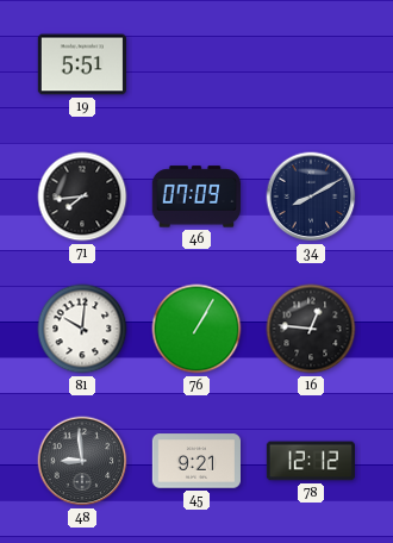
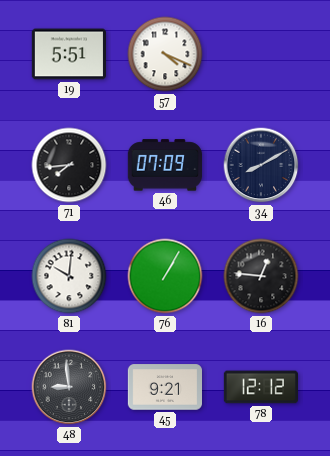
57: none -> 4:19
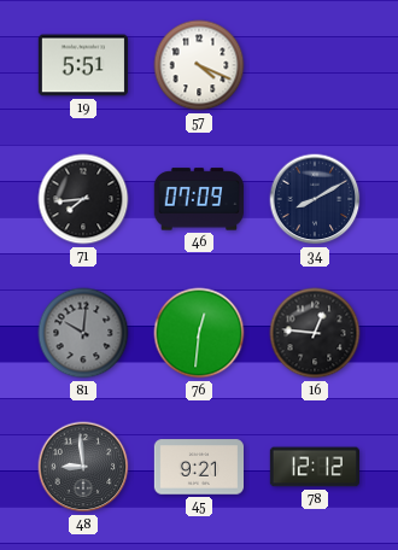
81 dial: white -> grey
76: 1:05 -> 12:31
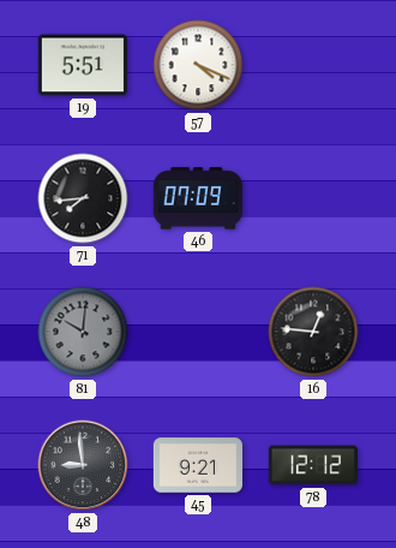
34: 8:10 -> none
76: 12:31 -> none
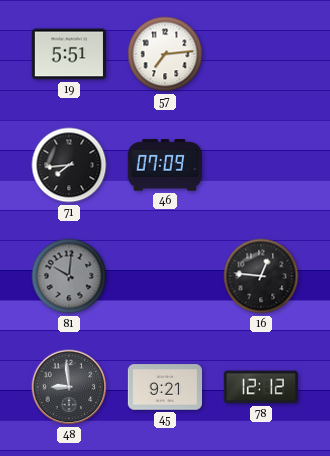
57: 4:19 -> 7:14
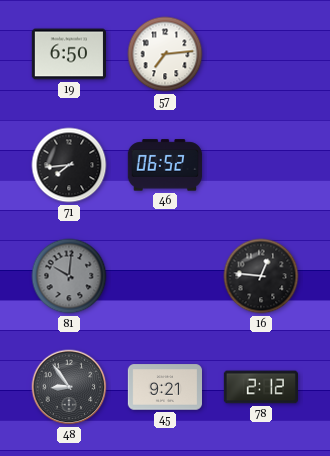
19: 5:51 -> 6:50
46: 07:09 -> 06:52
48: 8:59 -> 8:54
78: 12:12 -> 2:12
